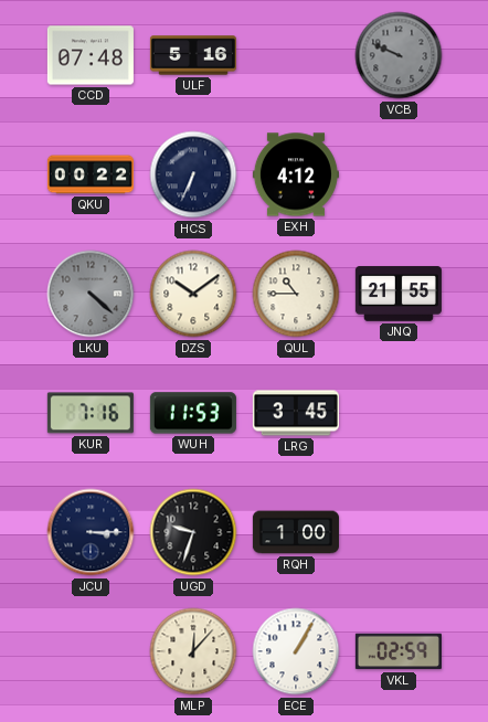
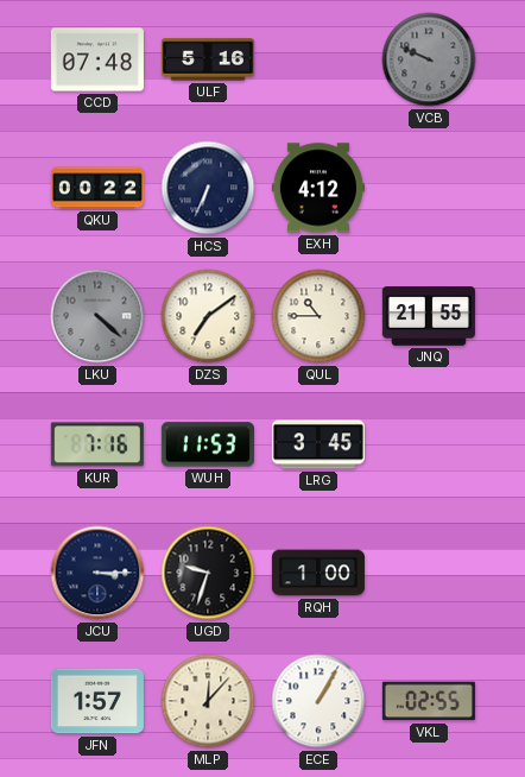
DZS: 10:09 -> 7:09
JFN: none -> 1:57
VKL: 02:59 -> 02:55
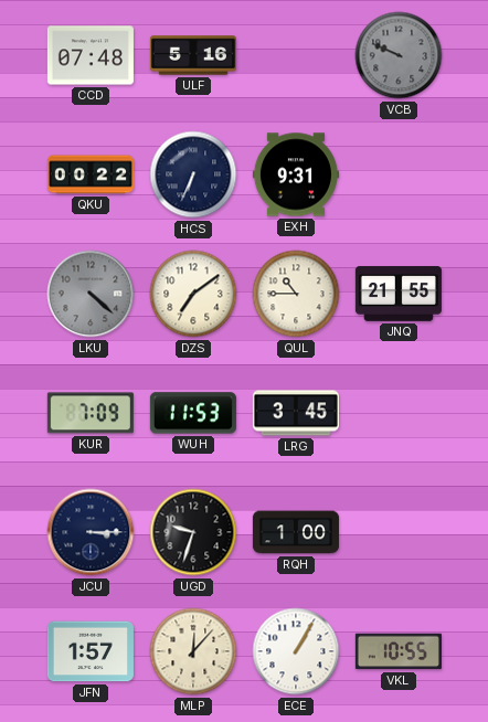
EXH: 4:12 -> 9:31
KUR: 7:16 -> 7:09
VKL: 02:55 -> 10:55
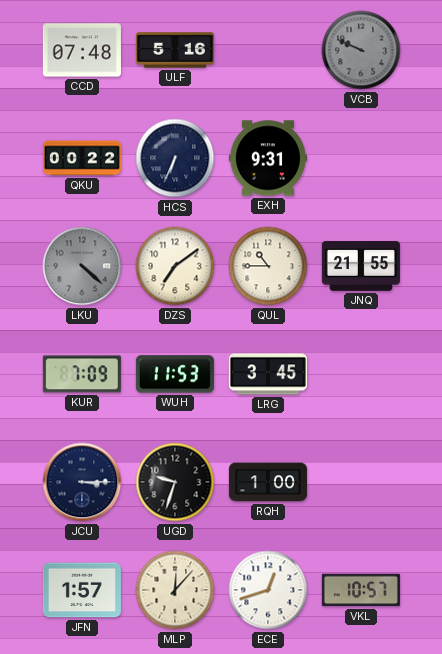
ECE: 1:05 -> 12:42
VKL: 10:55 -> 10:57
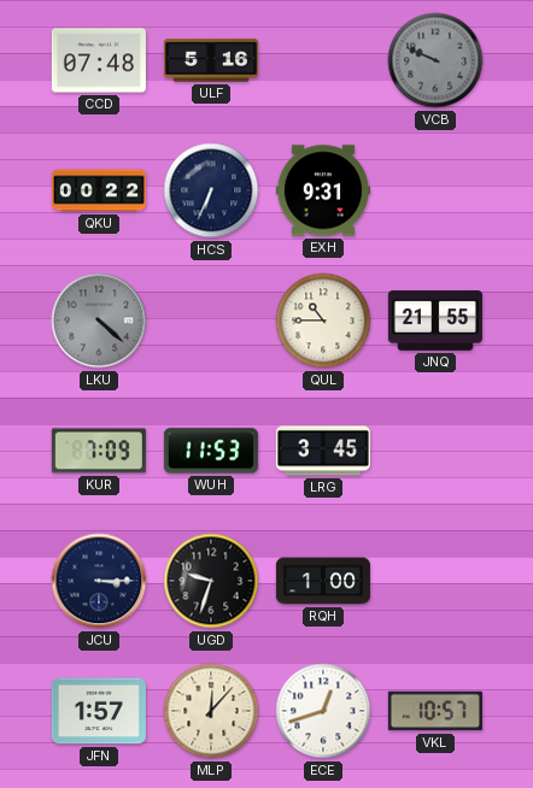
DZS: 7:09 -> none
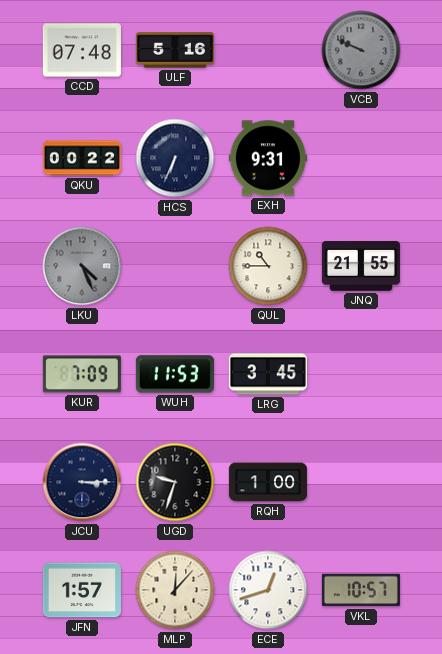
LKU: 4:22 -> 4:26
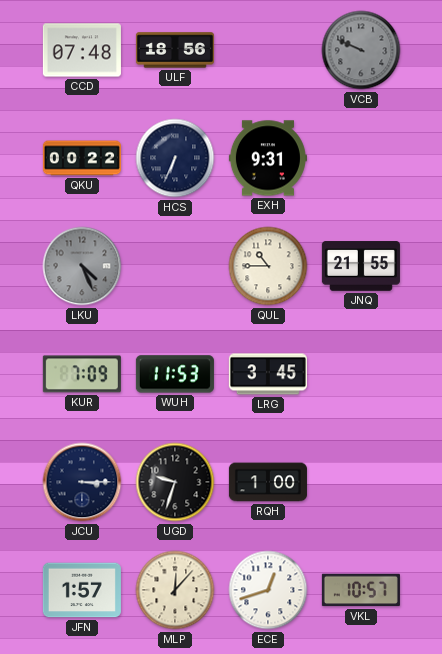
ULF: 5:16 -> 18:56
